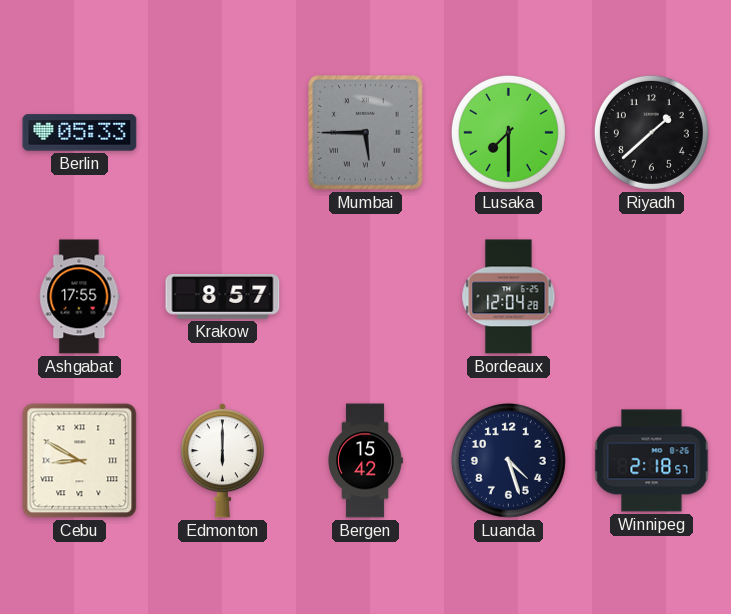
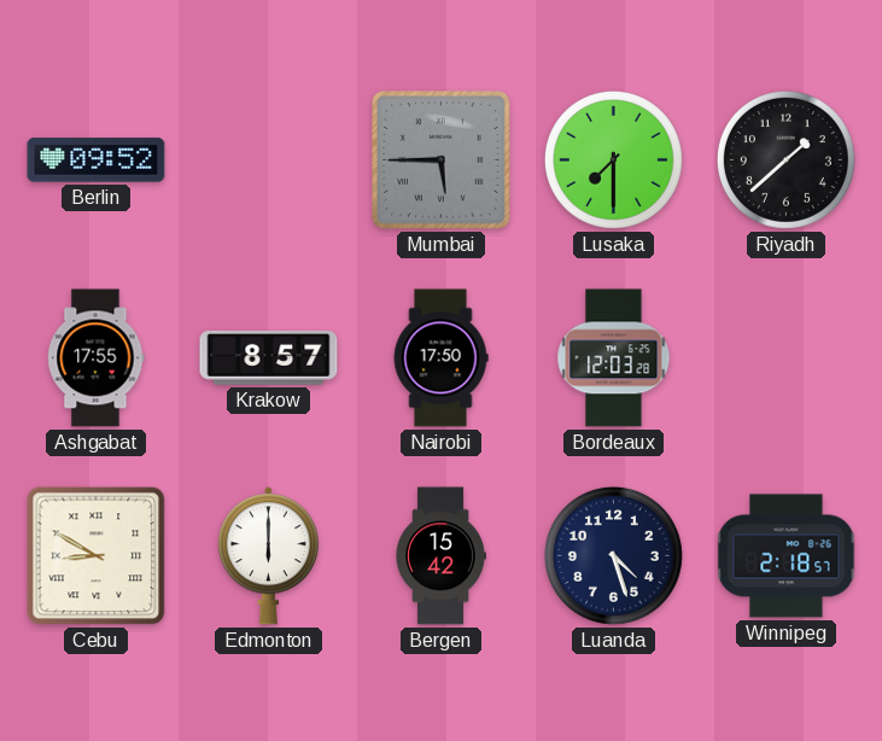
Berlin: 05:33 -> 09:52
Nairobi: none -> 17:50
Bordeaux: 12:04 -> 12:03
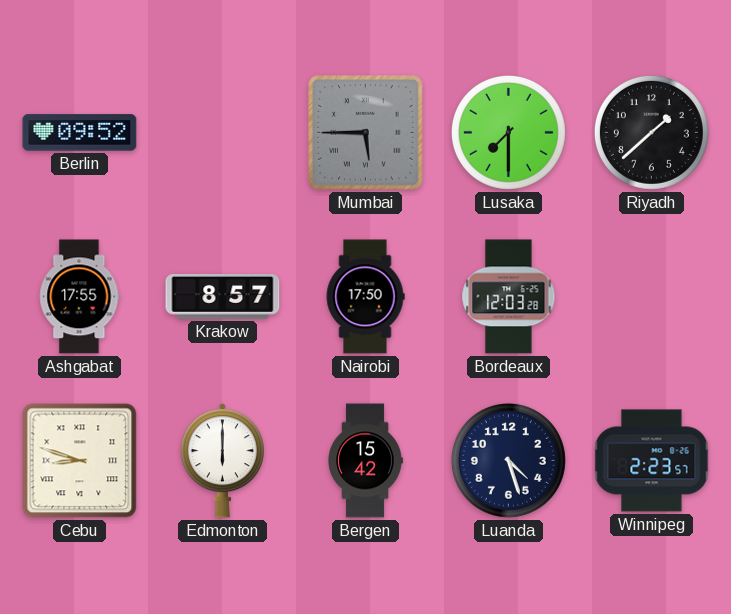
Cebu: 8:50 -> 8:48
Winnipeg: 2:18 -> 2:23
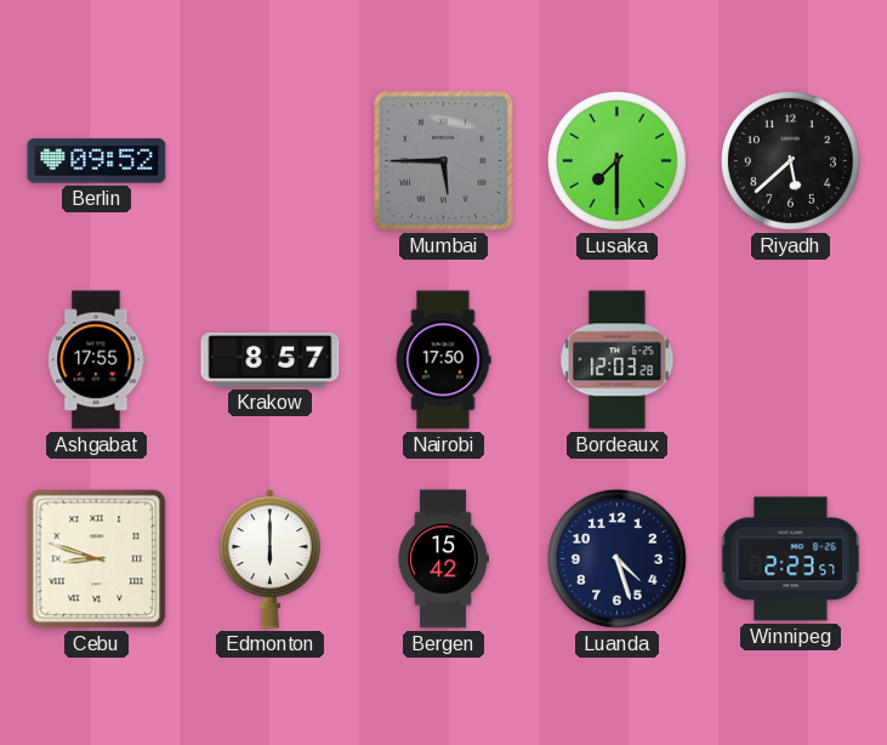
Riyadh: 1:38 -> 5:38
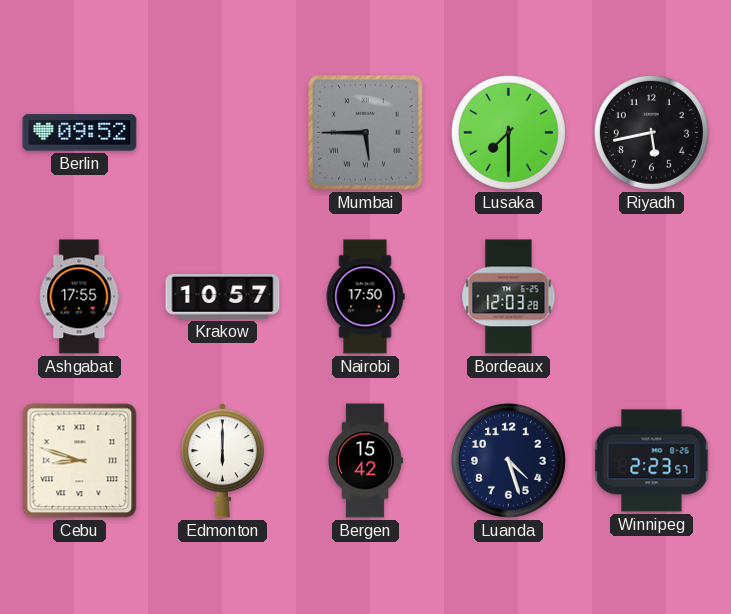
Riyadh: 5:38 -> 5:43
Krakow: 8:57 -> 10:57
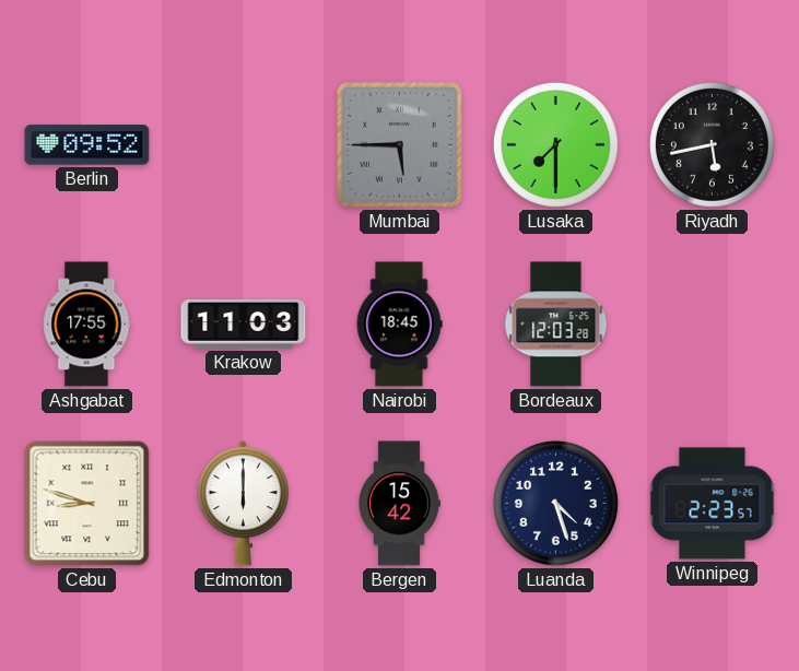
Krakow: 10:57 -> 11:03
Nairobi: 17:50 -> 18:45
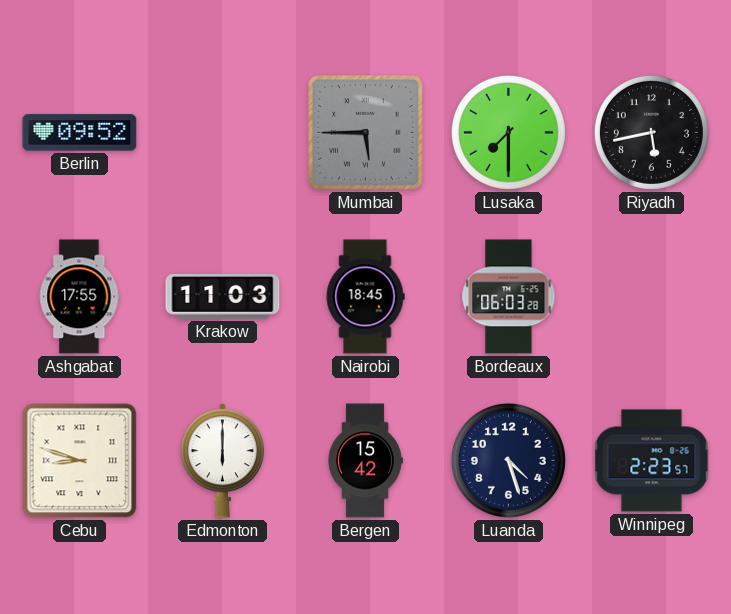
Bordeaux: 12:03 -> 06:03
